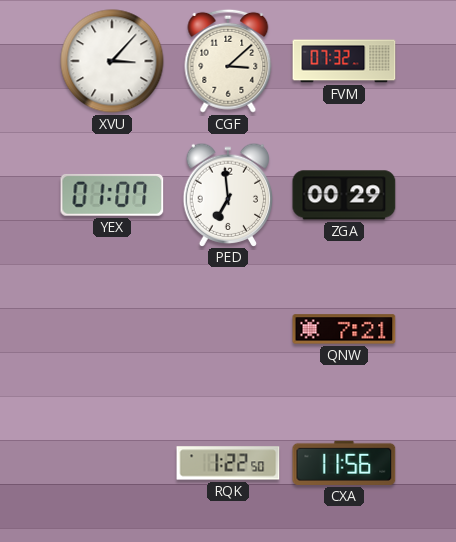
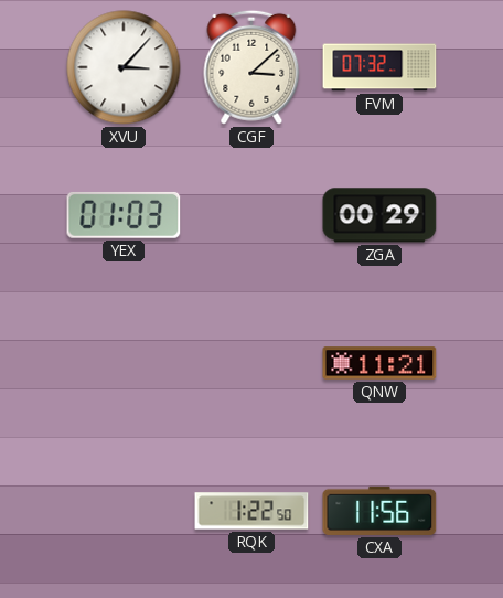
YEX: 01:07 -> 01:03
PED: 6:59 -> none
QNW: 7:21 -> 11:21
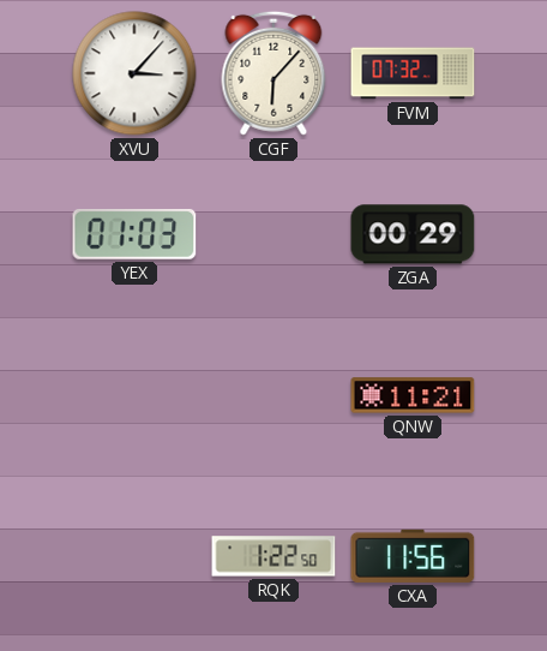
CGF: 3:08 -> 6:07
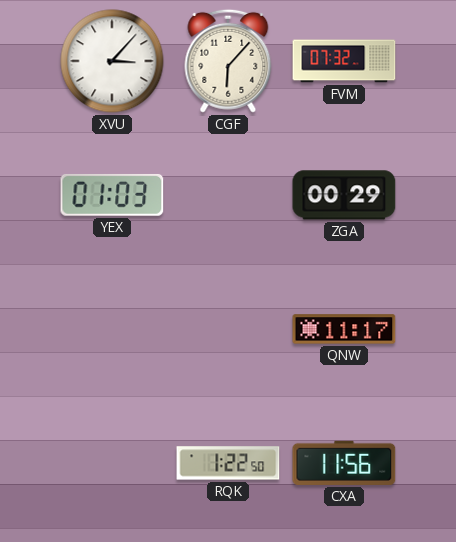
QNW: 11:21 -> 11:17
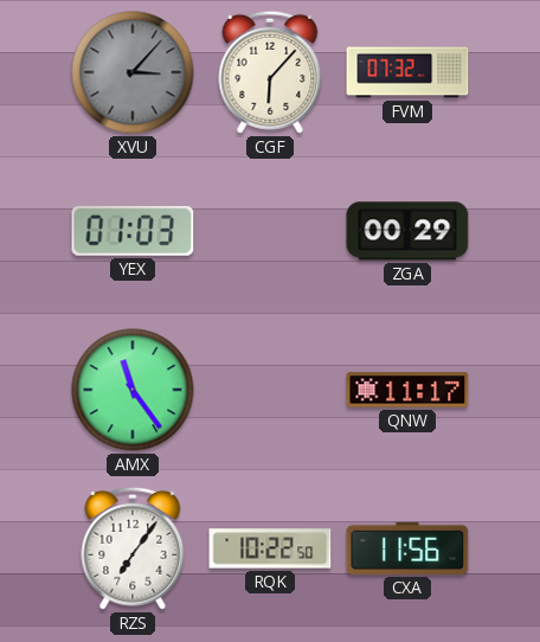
XVU dial: white -> grey
AMX: none -> 11:24
RZS: none -> 7:06
RQK: 1:22 -> 10:22
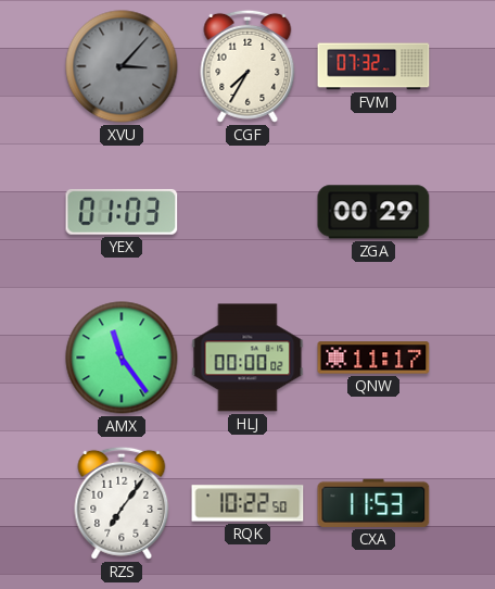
CGF: 6:07 -> 7:35
HLJ: none -> 00:00
CXA: 11:56 -> 11:53
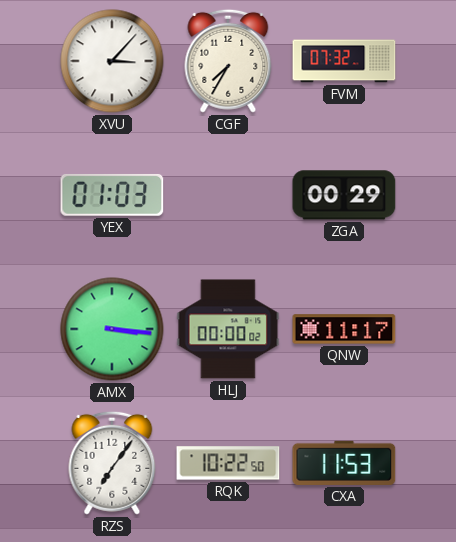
XVU dial: grey -> white
AMX: 11:24 -> 3:16
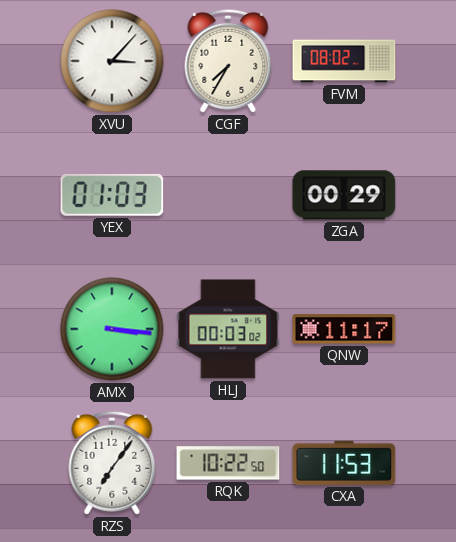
FVM: 07:32 -> 08:02
HLJ: 00:00 -> 00:03
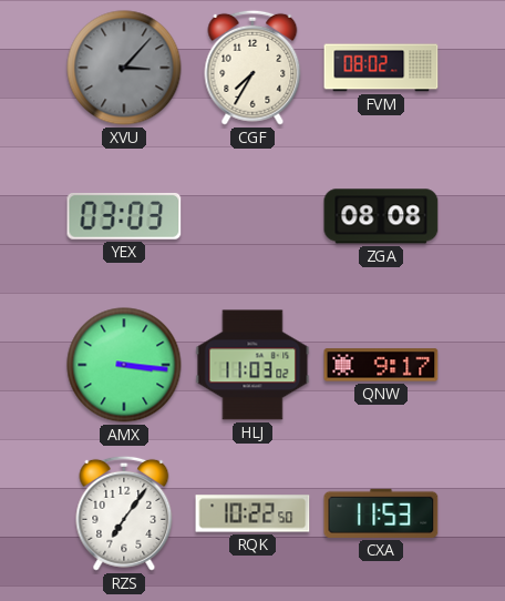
XVU dial: white -> grey
YEX: 01:03 -> 03:03
ZGA: 00:29 -> 08:08
HLJ: 00:03 -> 11:03
QNW: 11:17 -> 9:17
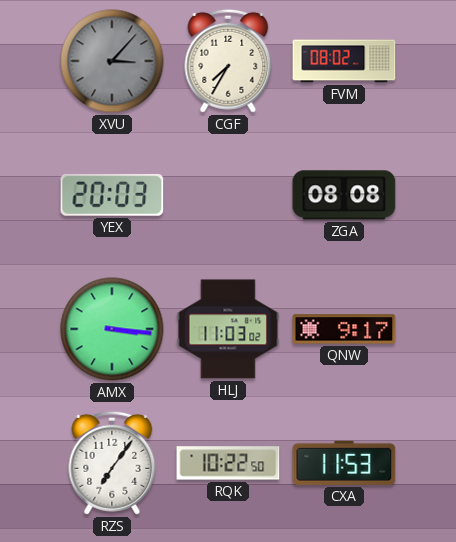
YEX: 03:03 -> 20:03
